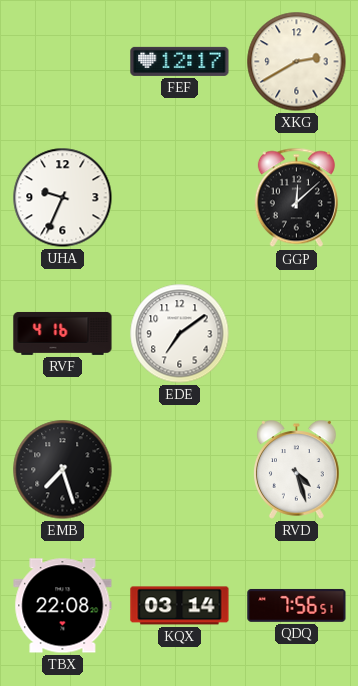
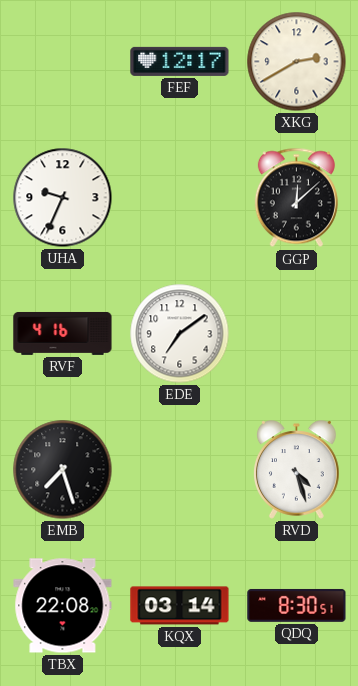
QDQ: 7:56 -> 8:30
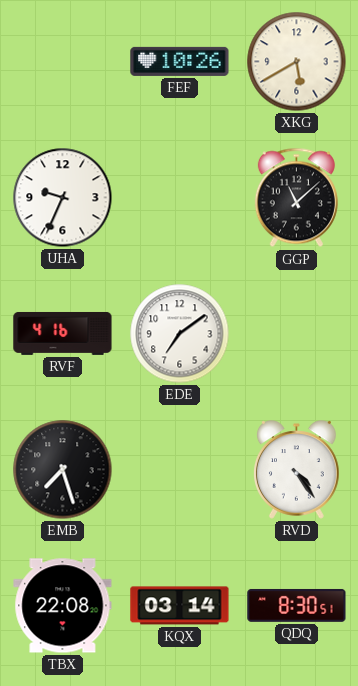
FEF: 12:17 -> 10:26
XKG: 2:40 -> 5:40
GGP: 12:08 -> 11:08
RVD: 4:27 -> 4:24
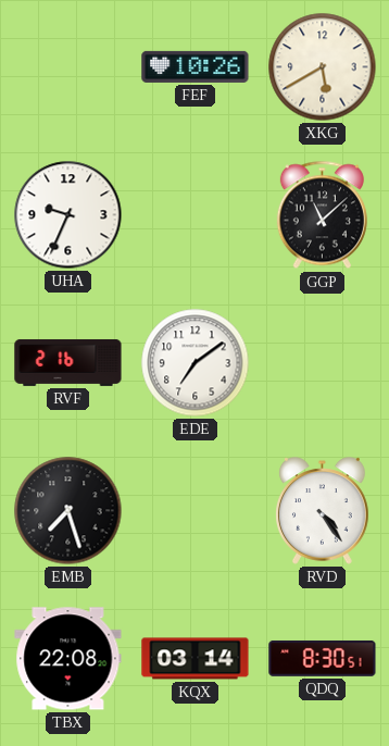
RVF: 4:16 -> 2:16
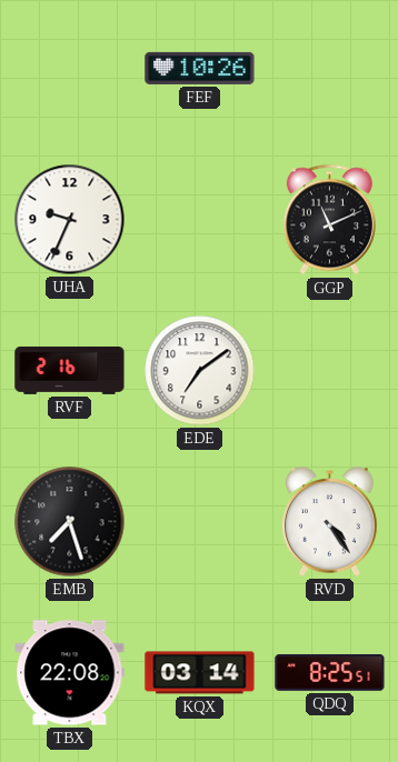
XKG: 5:40 -> none
GGP: 11:08 -> 11:11
QDQ: 8:30 -> 8:25
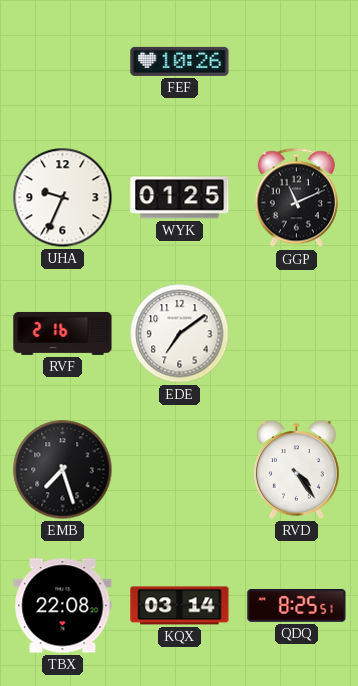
WYK: none -> 01:25
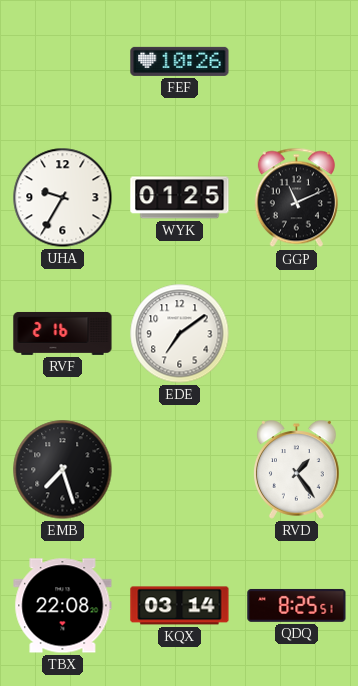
UHA: 9:34 -> 9:35
RVD: 4:24 -> 1:24
